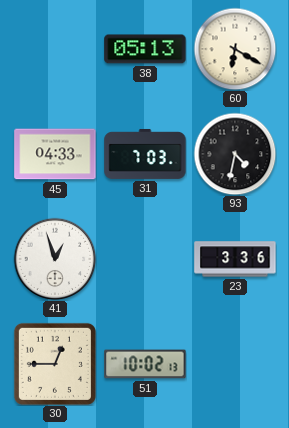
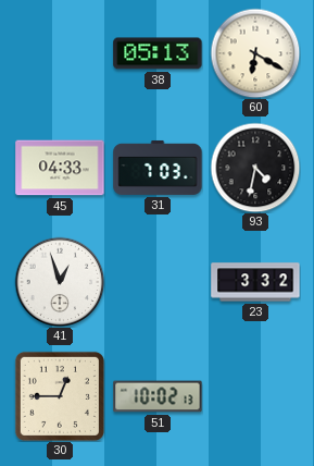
23: 3:36 -> 3:32
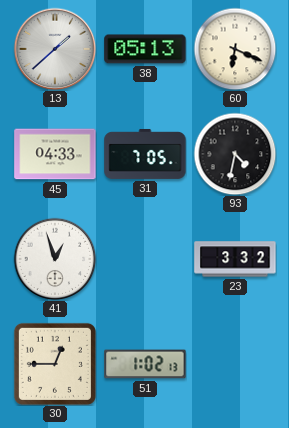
13: none -> 1:38
60: 6:20 -> 6:19
31: 7:03 -> 7:05
51: 10:02 -> 1:02
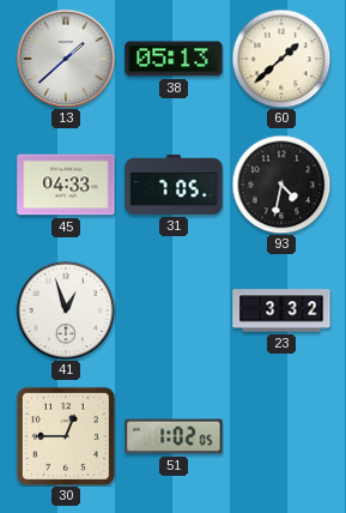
60: 6:19 -> 1:38
51: 1:02:13 -> 1:02:05
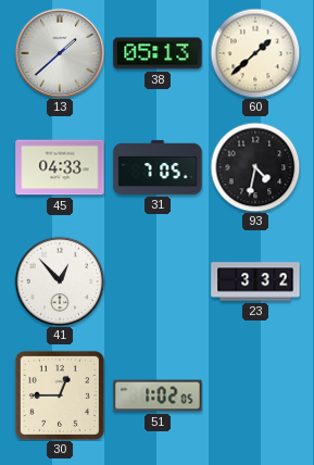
41: 12:57 -> 12:53
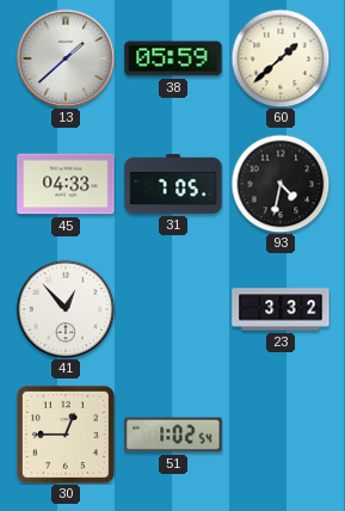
38: 05:13 -> 05:59
51: 1:02:05 -> 1:02:54
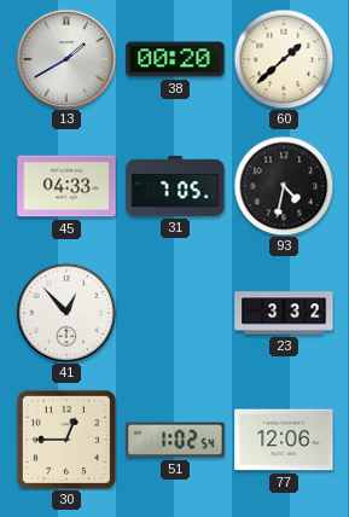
13: 1:38 -> 1:40
38: 05:59 -> 00:20
77: none -> 12:06
